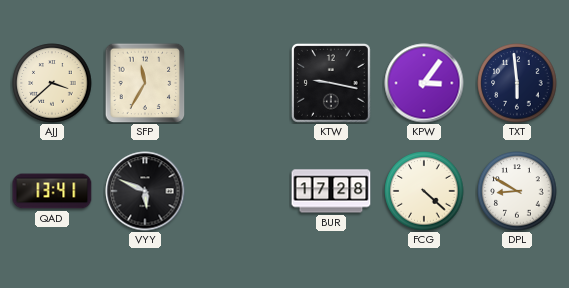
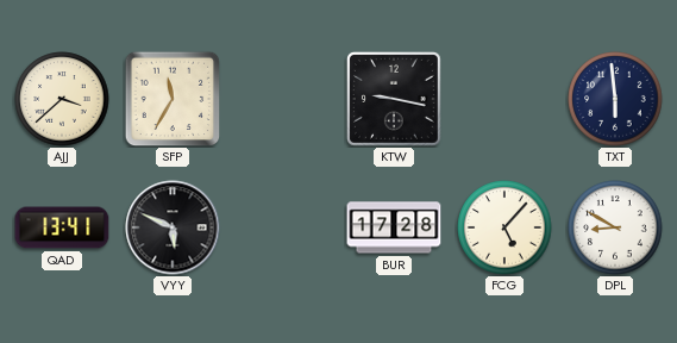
KPW: 3:06 -> none
FCG: 4:22 -> 5:07
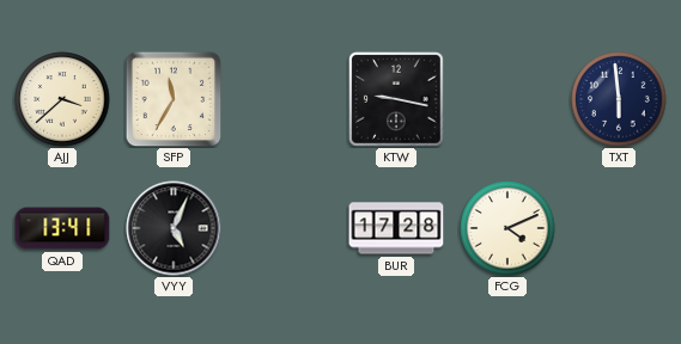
VYY: 5:49 -> 5:04
FCG: 5:07 -> 4:11
DPL: 8:50 -> none
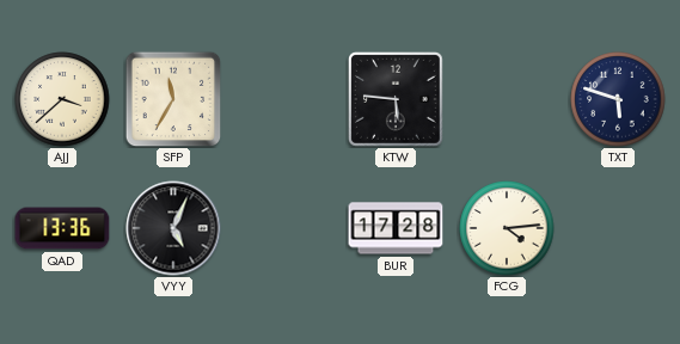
KTW: 9:17 -> 5:46
TXT: 5:59 -> 5:48
QAD: 13:41 -> 13:36
FCG: 4:11 -> 4:14
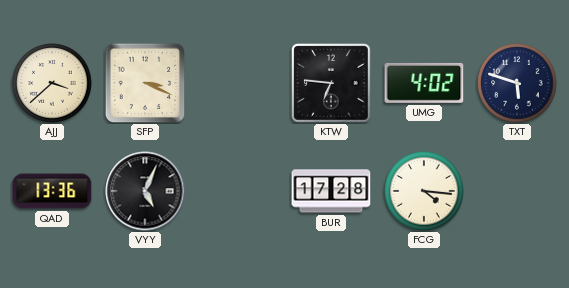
SFP: 11:35 -> 3:19
KTW: 5:46 -> 6:46
UMG: none -> 4:02
FCG: 4:14 -> 4:16
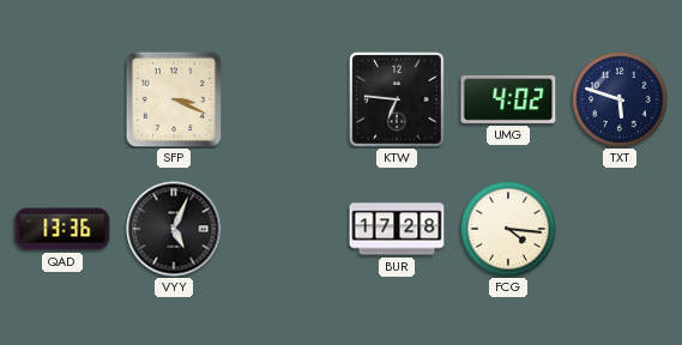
AJJ: 3:38 -> none
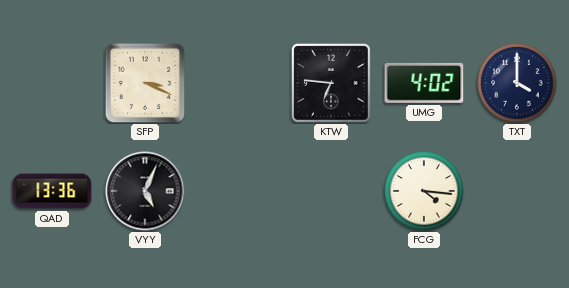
TXT: 5:48 -> 4:00
BUR: 17:28 -> none
